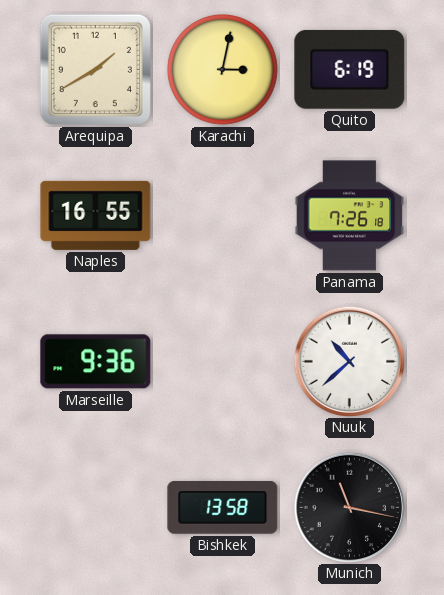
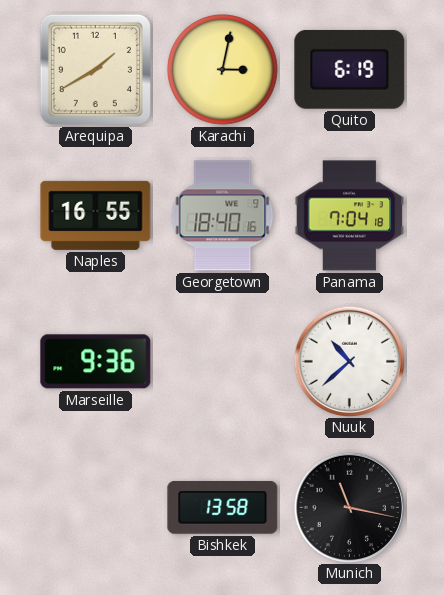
Georgetown: none -> 18:40
Panama: 7:26 -> 7:04
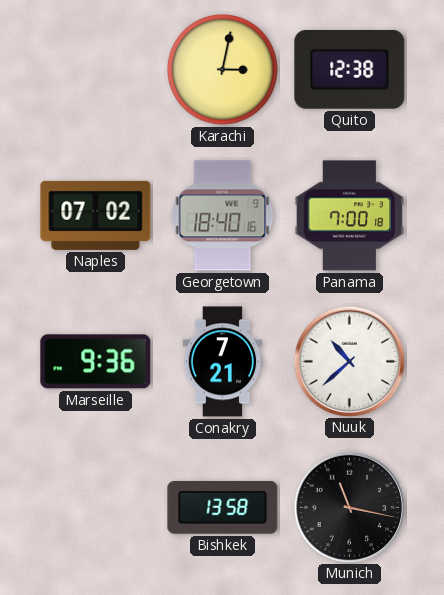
Arequipa: 1:40 -> none
Quito: 6:19 -> 12:38
Naples: 16:55 -> 07:02
Panama: 7:04 -> 7:00
Conakry: none -> 7:21
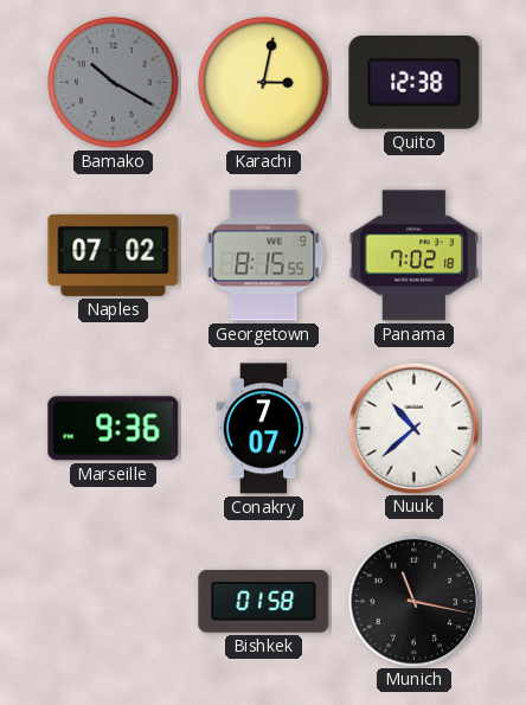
Bamako: none -> 10:20
Georgetown: 18:40 -> 8:15
Panama: 7:00 -> 7:02
Conakry: 7:21 -> 7:07
Bishkek: 13:58 -> 01:58
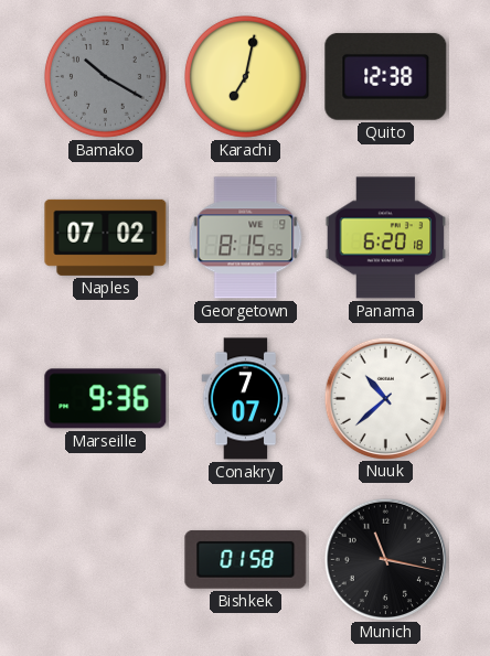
Karachi: 3:02 -> 7:02
Panama: 7:02 -> 6:20
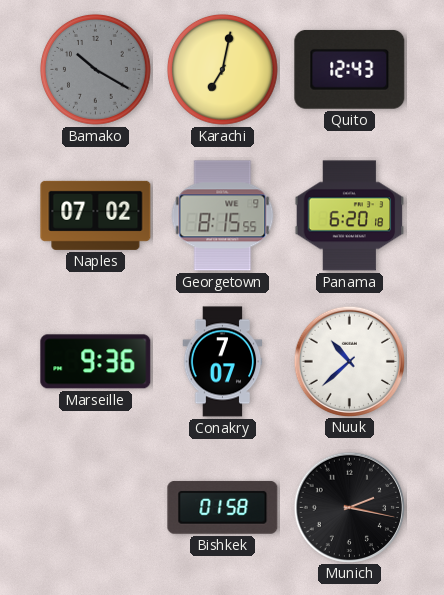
Quito: 12:38 -> 12:43
Munich: 11:17 -> 2:17
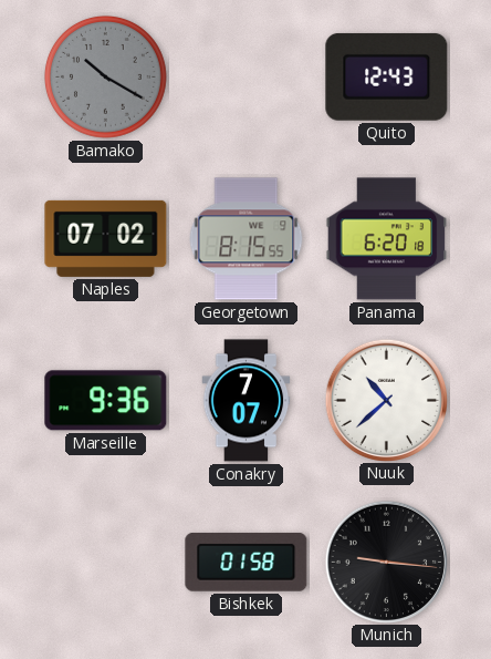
Karachi: 7:02 -> none
Munich: 2:17 -> 9:16
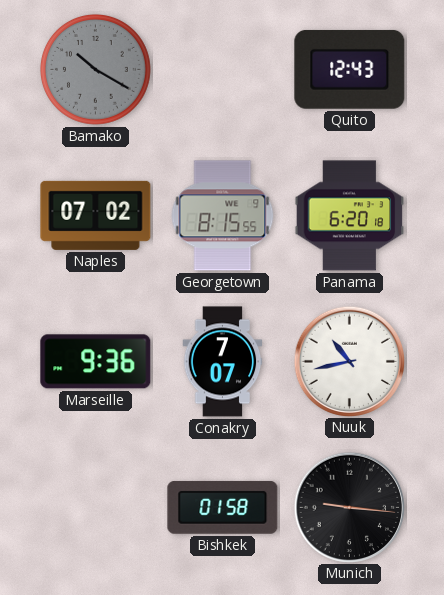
Nuuk: 10:38 -> 10:43
